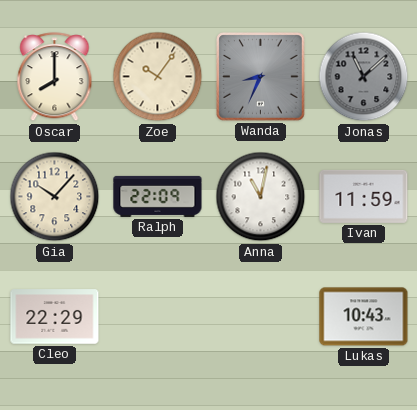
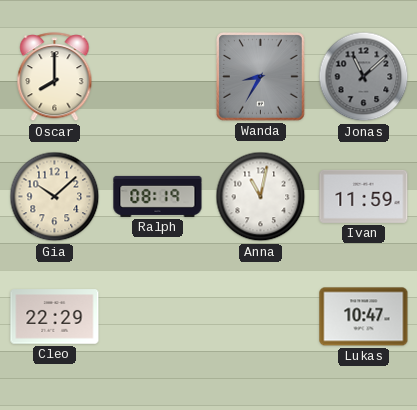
Zoe: 10:06 -> none
Wanda: 8:34 -> 8:35
Gia: 10:07 -> 10:08
Ralph: 22:09 -> 08:19
Lukas: 10:43 -> 10:47
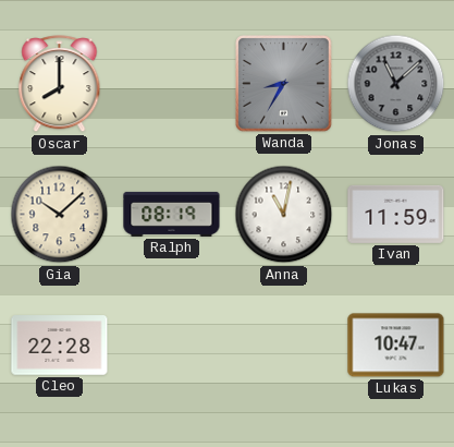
Cleo: 22:29 -> 22:28
